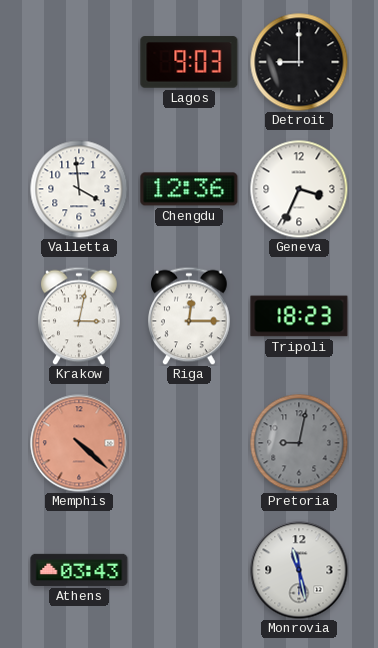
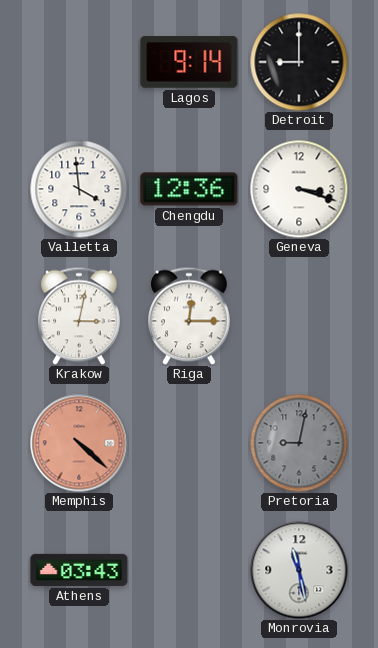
Lagos: 9:03 -> 9:14
Geneva: 3:34 -> 3:18
Tripoli: 18:23 -> none
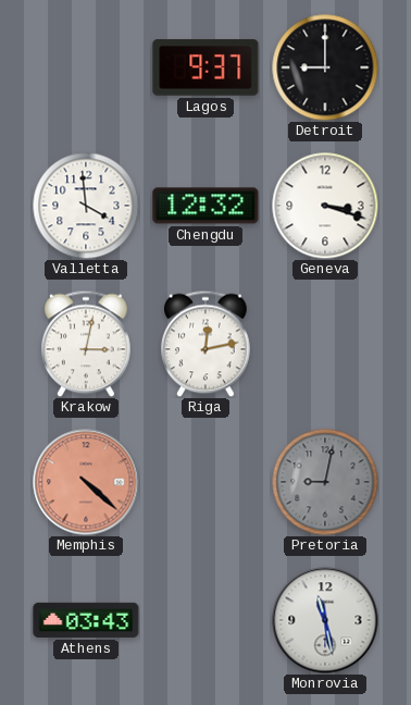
Lagos: 9:14 -> 9:37
Chengdu: 12:36 -> 12:32
Riga: 12:15 -> 12:13
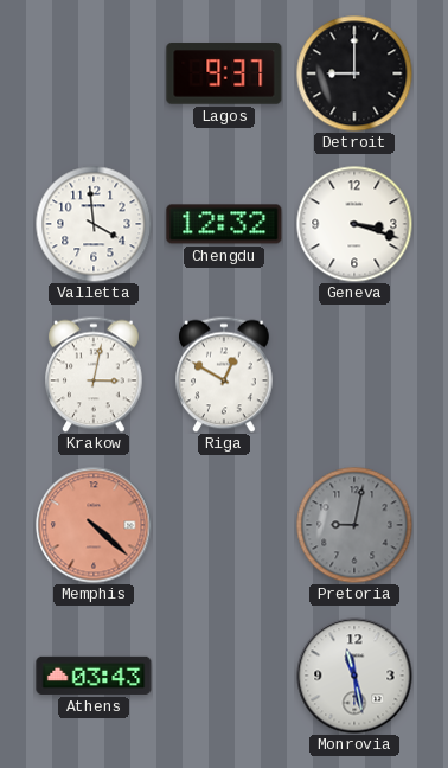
Riga: 12:13 -> 12:50
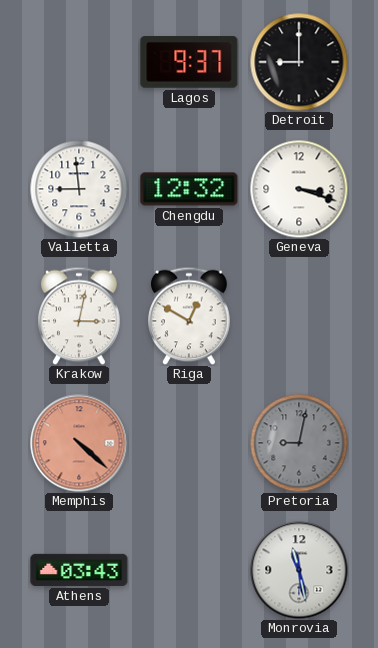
Valletta: 3:59 -> 8:59
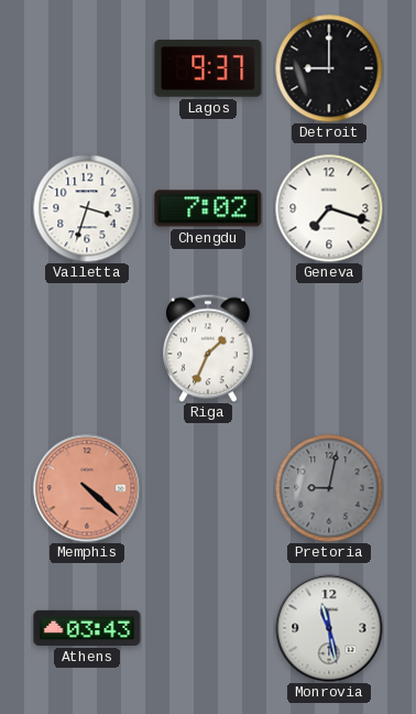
Valletta: 8:59 -> 3:33
Chengdu: 12:32 -> 7:02
Geneva: 3:18 -> 7:18
Krakow: 3:02 -> none
Riga: 12:50 -> 1:34
